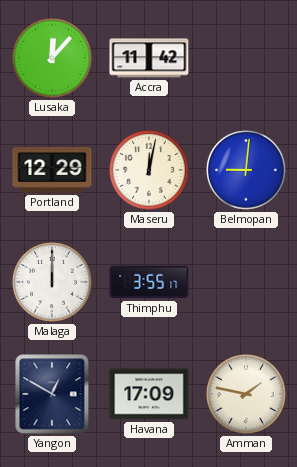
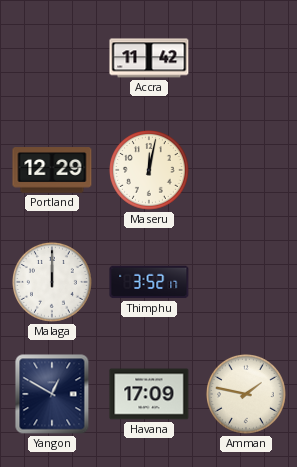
Lusaka: 12:07 -> none
Belmopan: 9:01 -> none
Thimphu: 3:55 -> 3:52
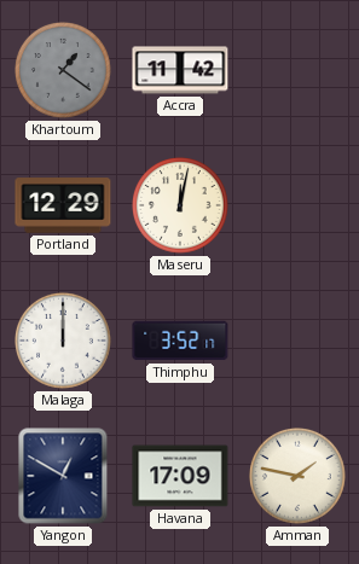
Khartoum: none -> 1:21
